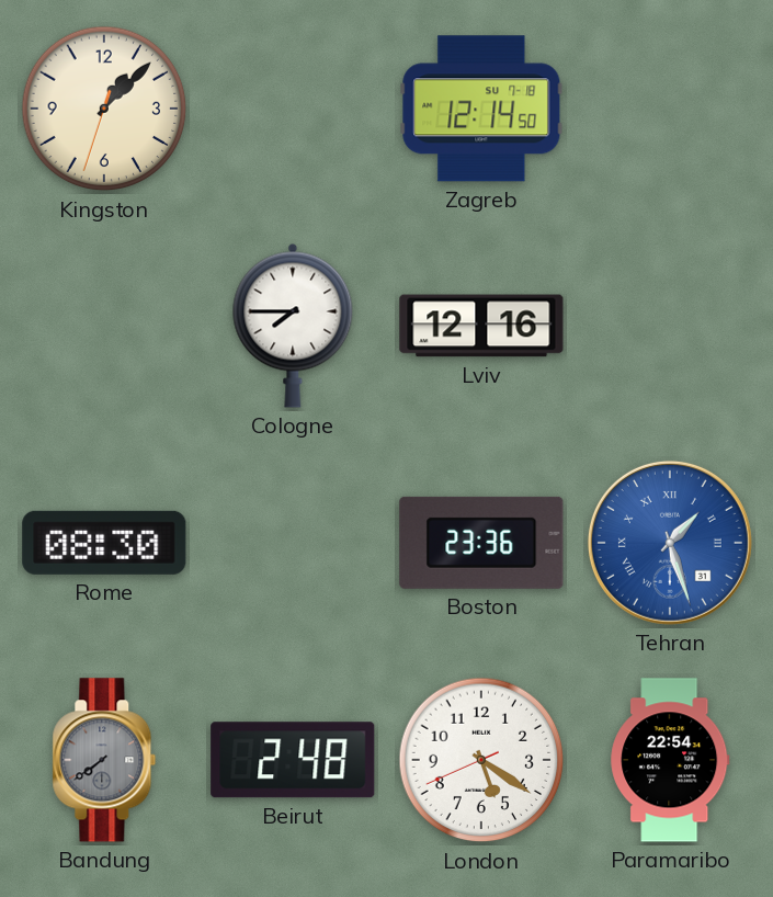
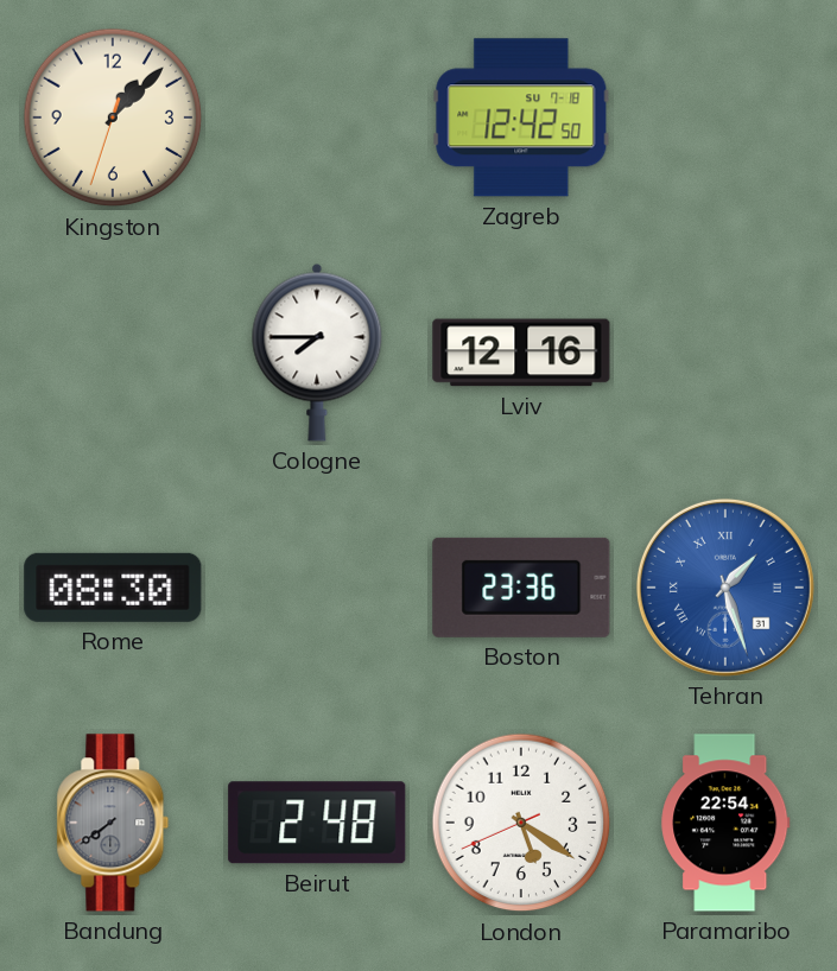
Zagreb: 12:14 -> 12:42
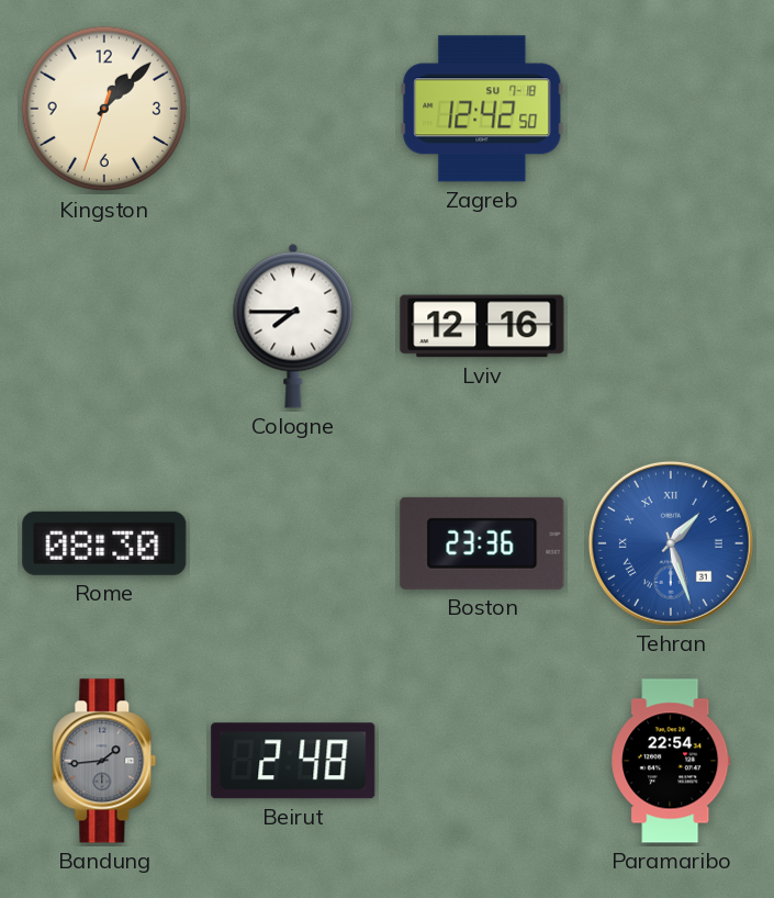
Bandung: 7:39 -> 1:44
London: 5:20 -> none
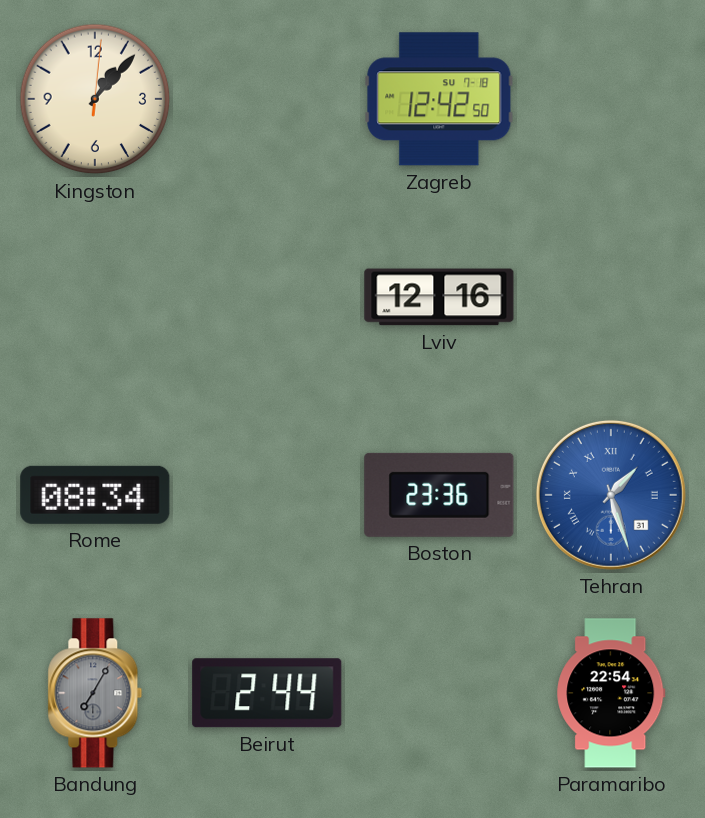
Kingston: 1:07:33 -> 1:07:01
Cologne: 7:45 -> none
Rome: 08:30 -> 08:34
Bandung: 1:44 -> 7:05
Beirut: 2:48 -> 2:44
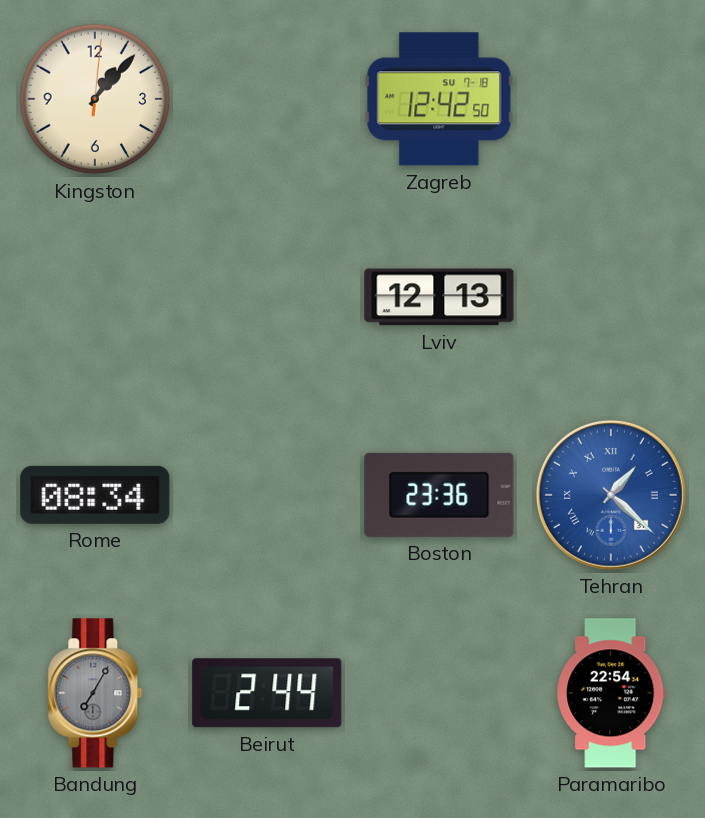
Lviv: 12:16 -> 12:13
Tehran: 1:27 -> 1:22
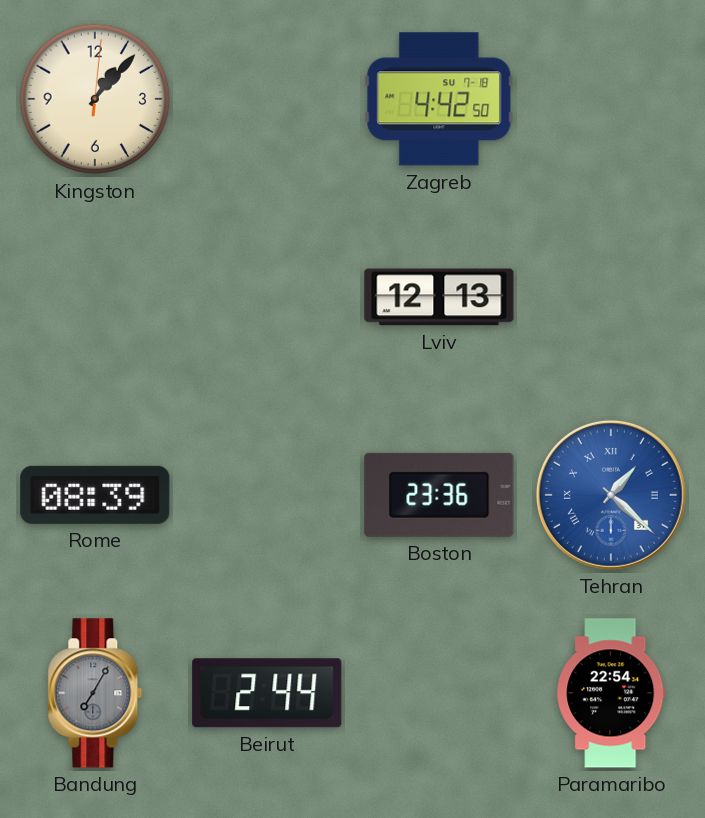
Zagreb: 12:42 -> 4:42
Rome: 08:34 -> 08:39
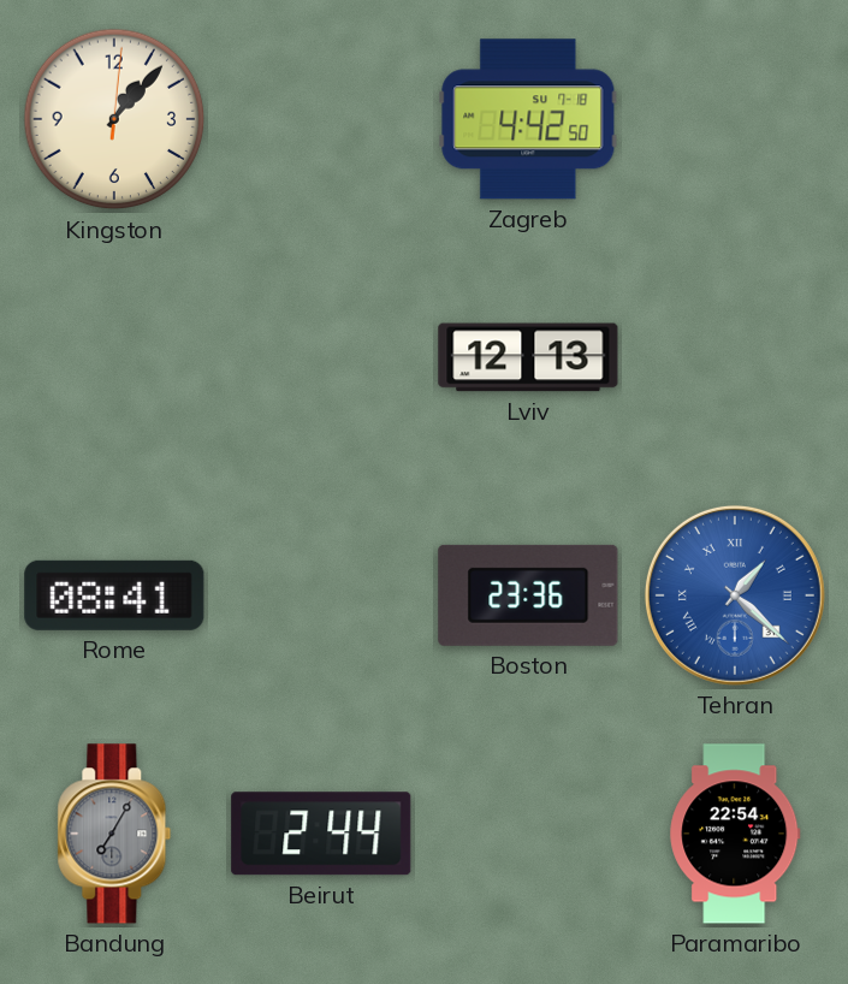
Rome: 08:39 -> 08:41
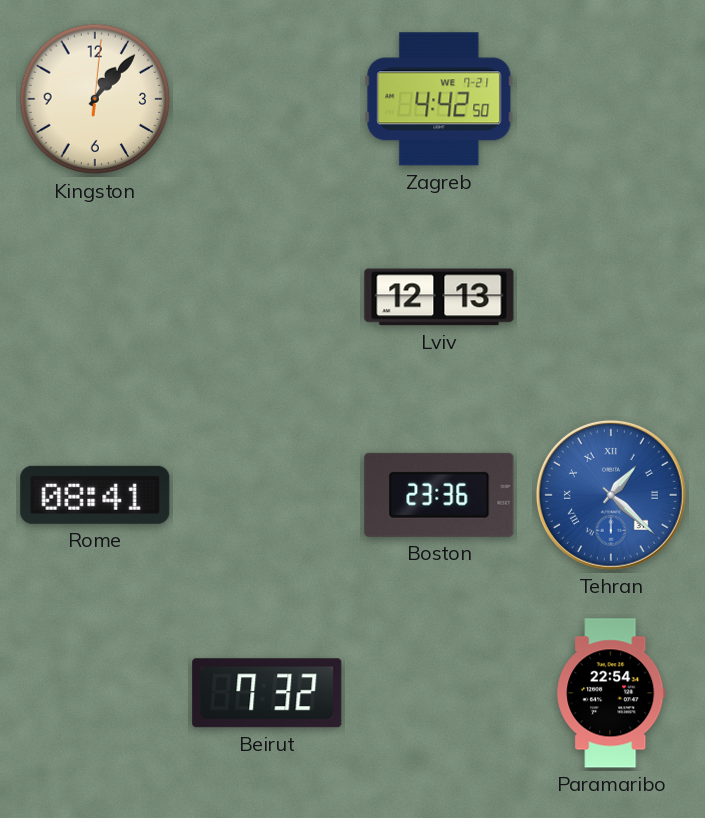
Zagreb date: SU 7-18 -> WE 7-21
Bandung: 7:05 -> none
Beirut: 2:44 -> 7:32
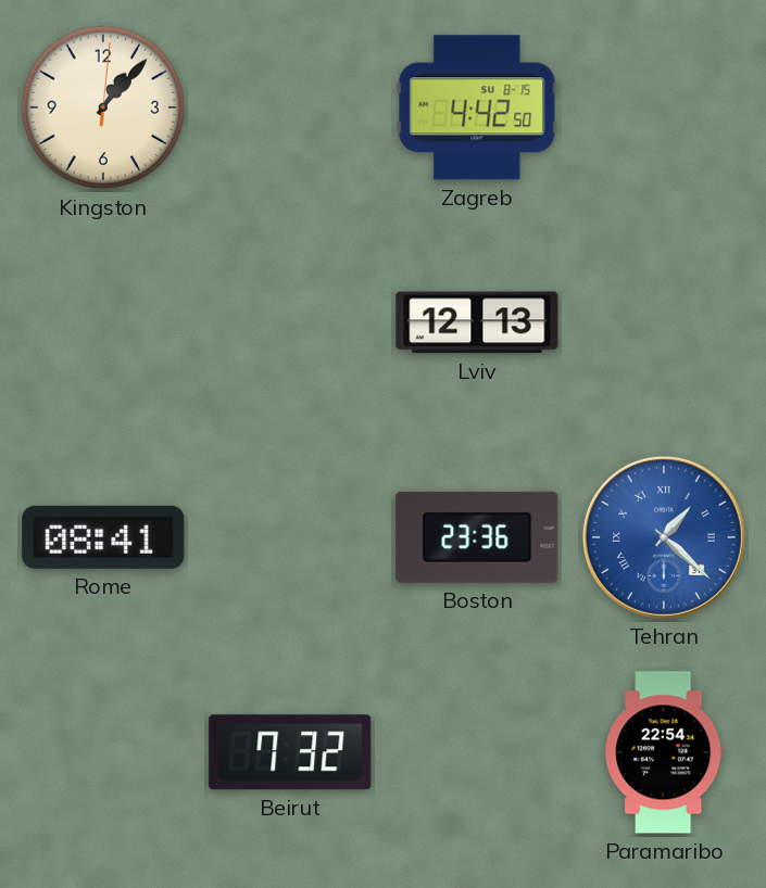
Zagreb date: WE 7-21 -> SU 8-15
